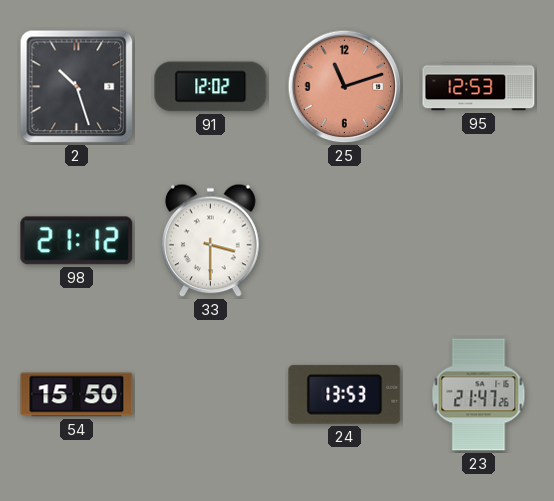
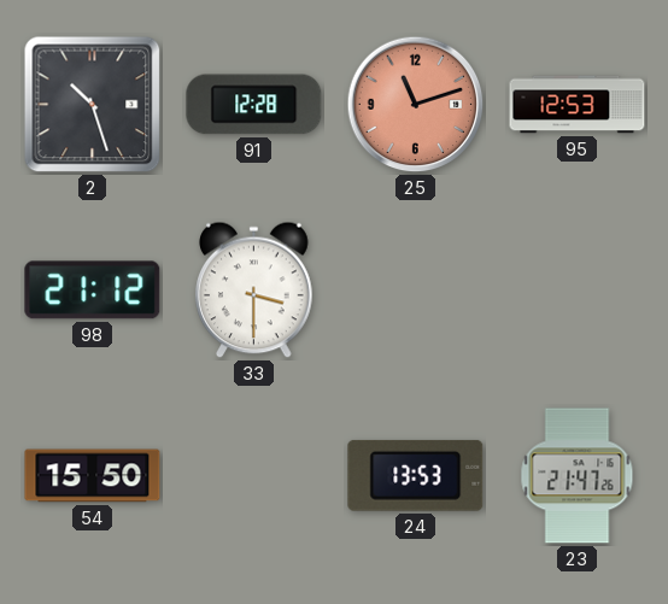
91: 12:02 -> 12:28
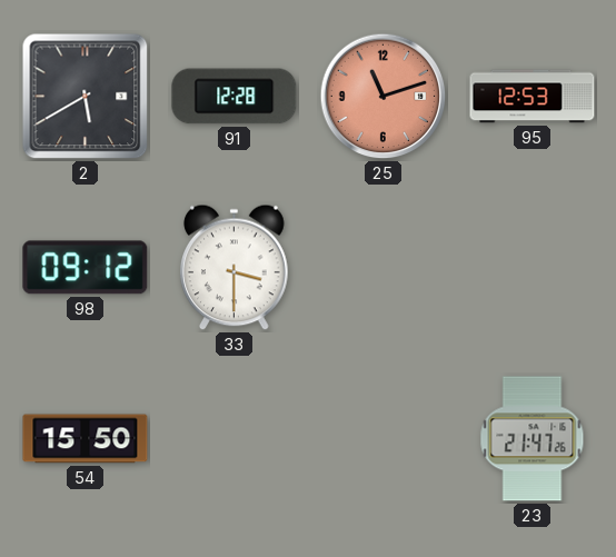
2: 10:27 -> 5:40
98: 21:12 -> 09:12
24: 13:53 -> none
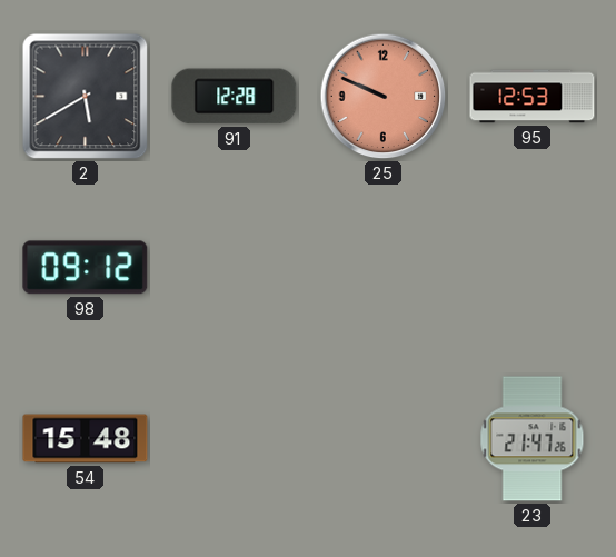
25: 11:12 -> 9:49
33: 3:30 -> none
54: 15:50 -> 15:48
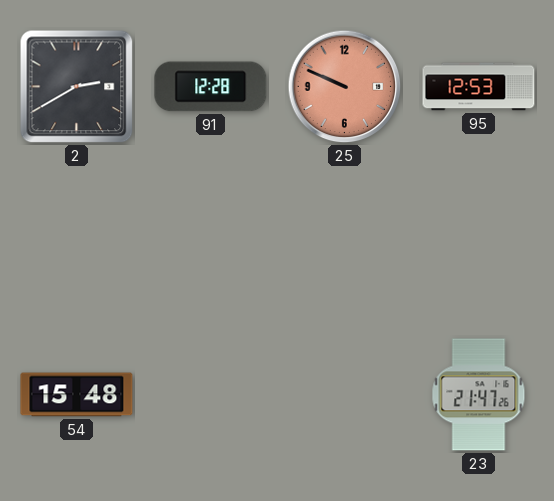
2: 5:40 -> 2:40
98: 09:12 -> none
